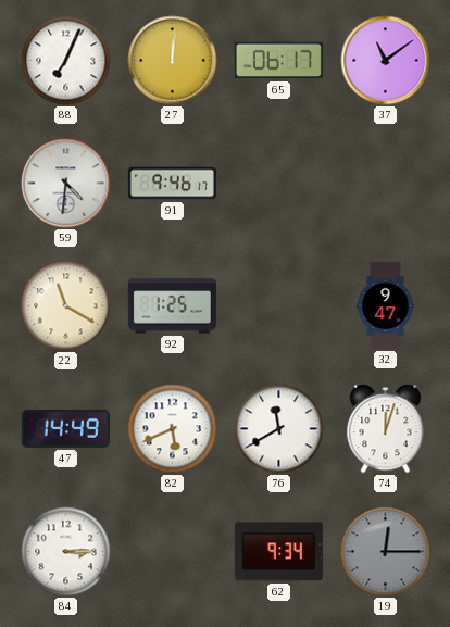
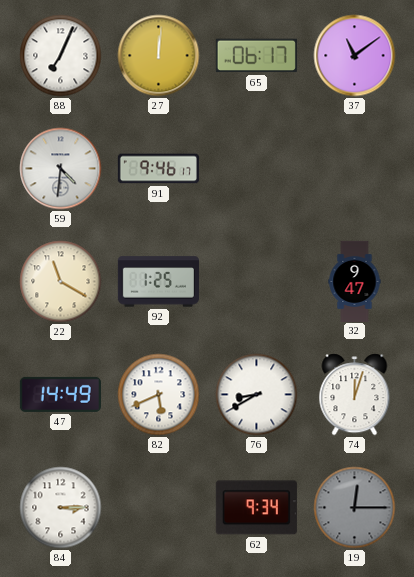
76: 11:40 -> 8:40
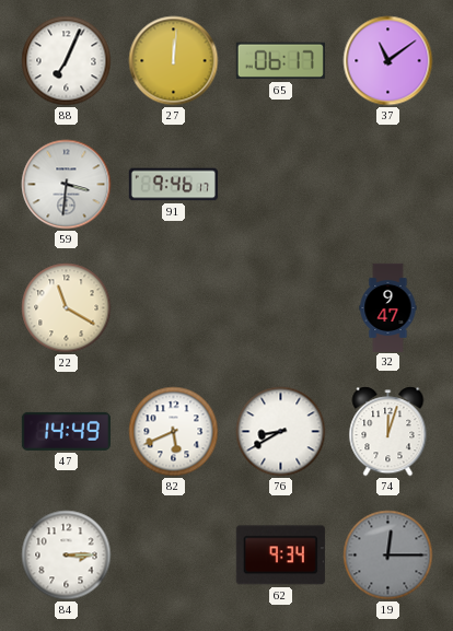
59: 4:31 -> 3:31
92: 1:25 -> none
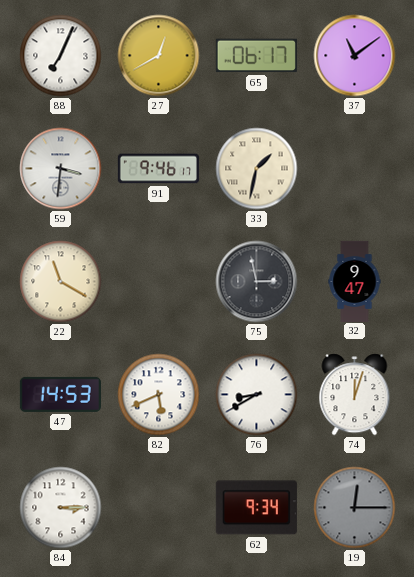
27: 12:01 -> 12:40
33: none -> 1:32
75: none -> 2:58
47: 14:49 -> 14:53
